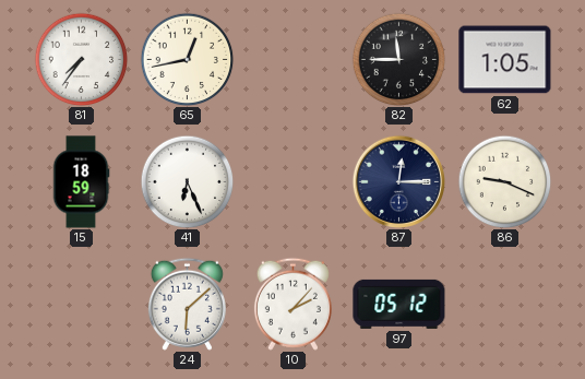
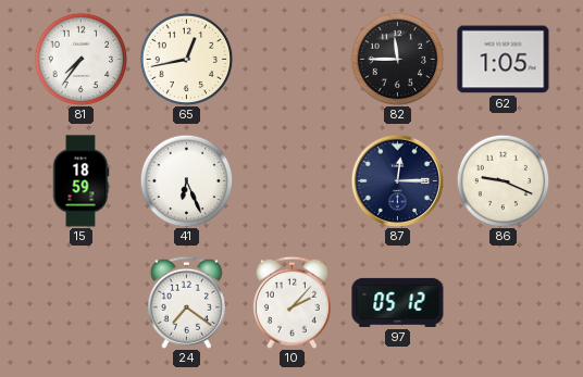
24: 6:08 -> 7:21
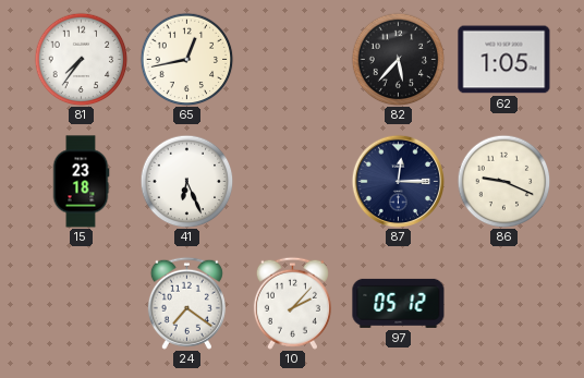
82: 11:45 -> 5:37
15: 18:59 -> 23:18
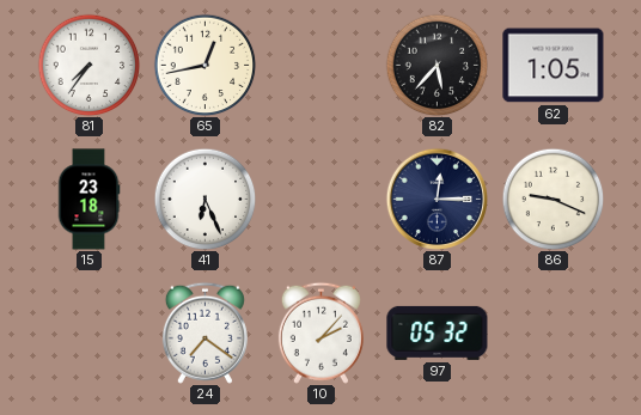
97: 05:12 -> 05:32
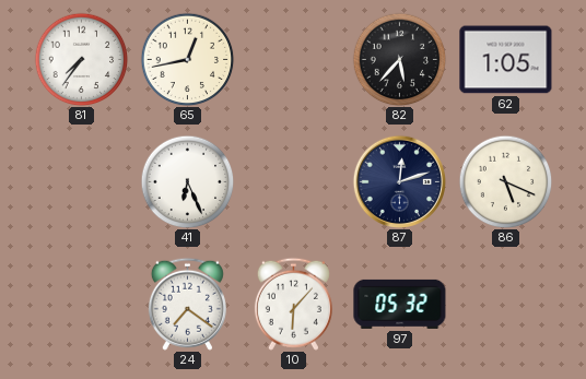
15: 23:18 -> none
87: 12:15 -> 12:12
86: 9:19 -> 5:19
10: 2:07 -> 6:07
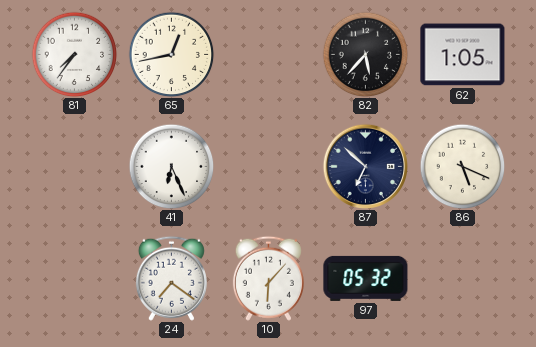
87: 12:12 -> 6:52
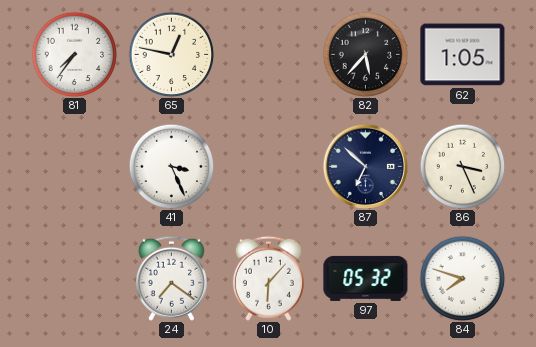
65: 12:43 -> 12:47
41: 6:26 -> 3:26
86: 5:19 -> 3:26
84: none -> 7:48
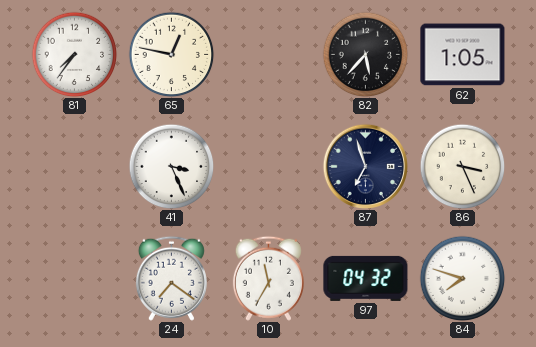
87: 6:52 -> 6:57
10: 6:07 -> 11:35
97: 05:32 -> 04:32
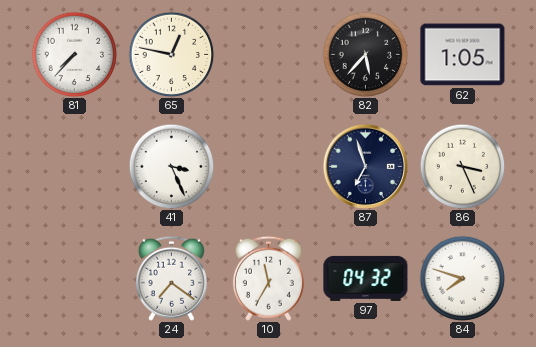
81: 7:36 -> 7:37
